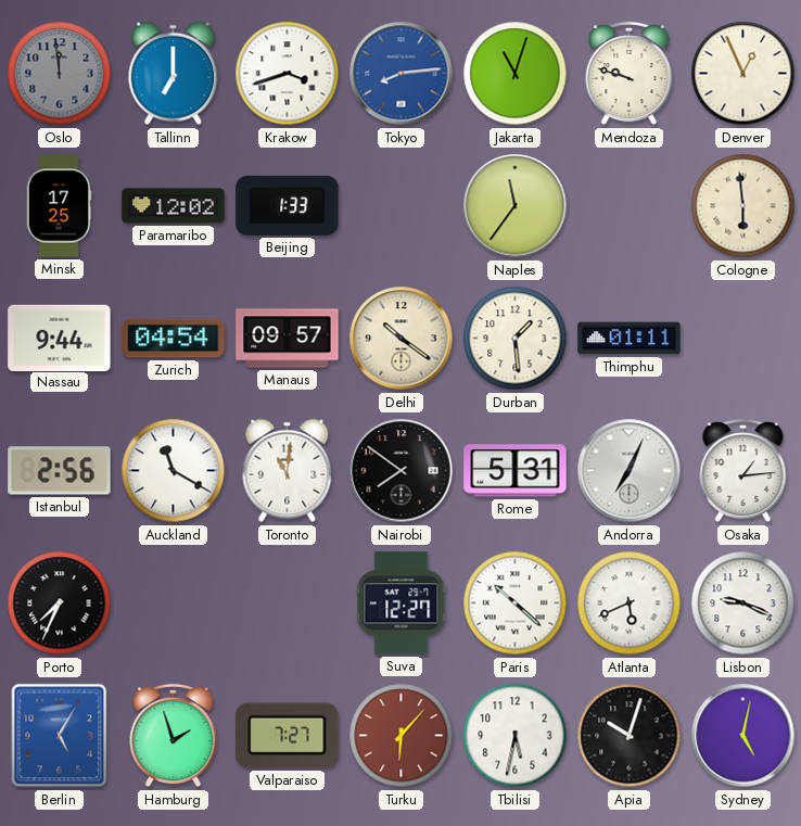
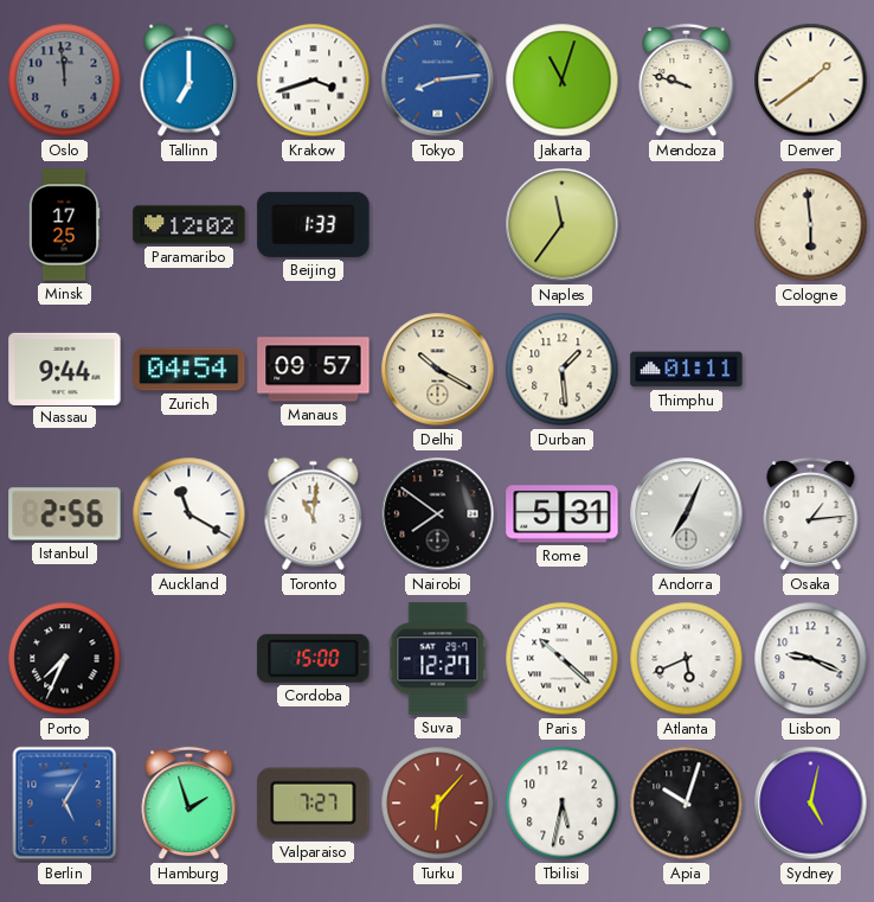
Denver: 12:56 -> 1:39
Delhi: 10:21 -> 10:20
Cordoba: none -> 15:00
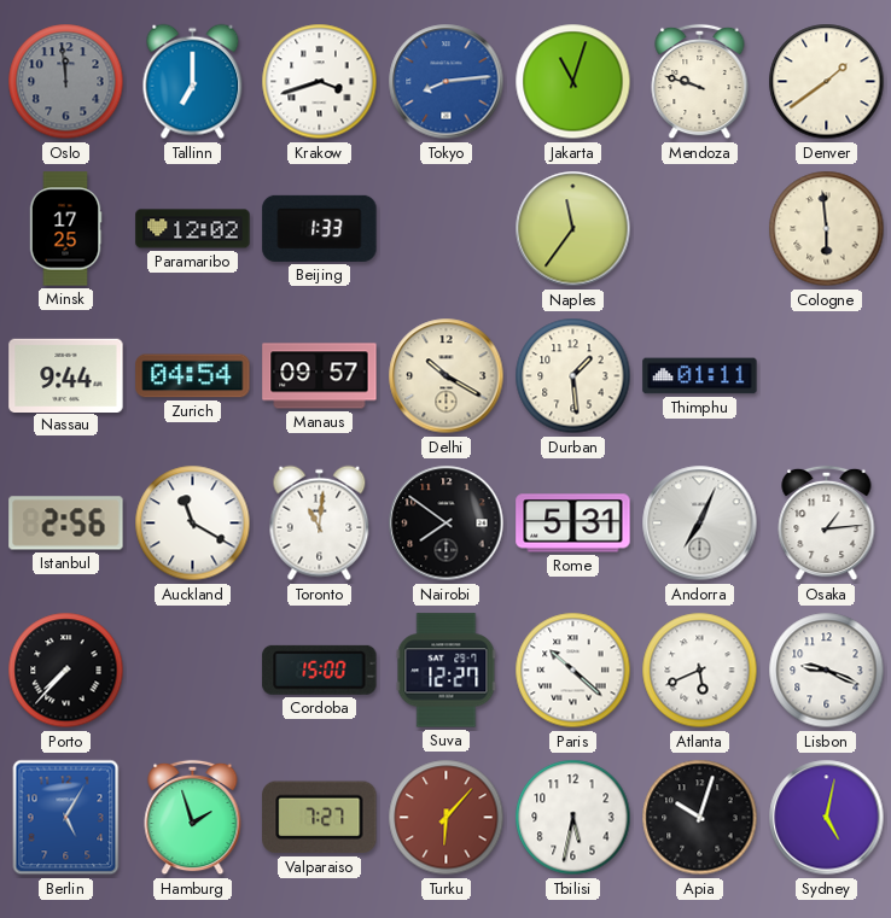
Porto: 7:34 -> 7:37
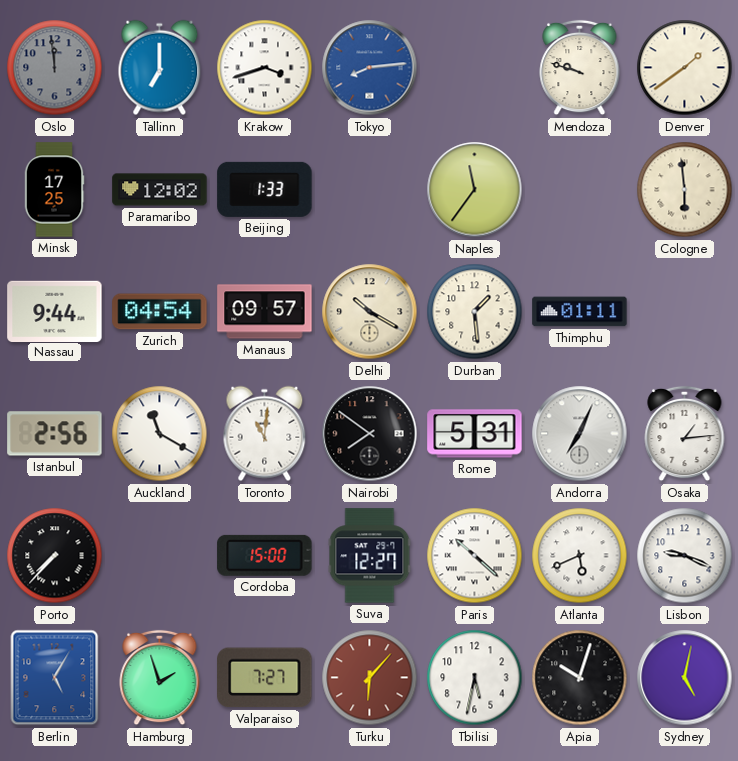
Jakarta: 11:03 -> none
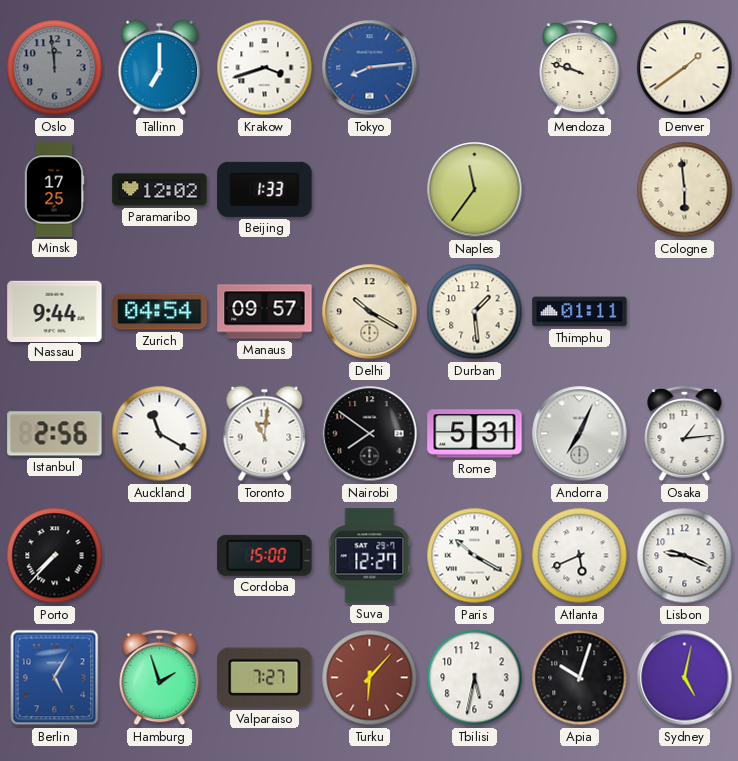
Paris: 10:22 -> 10:20
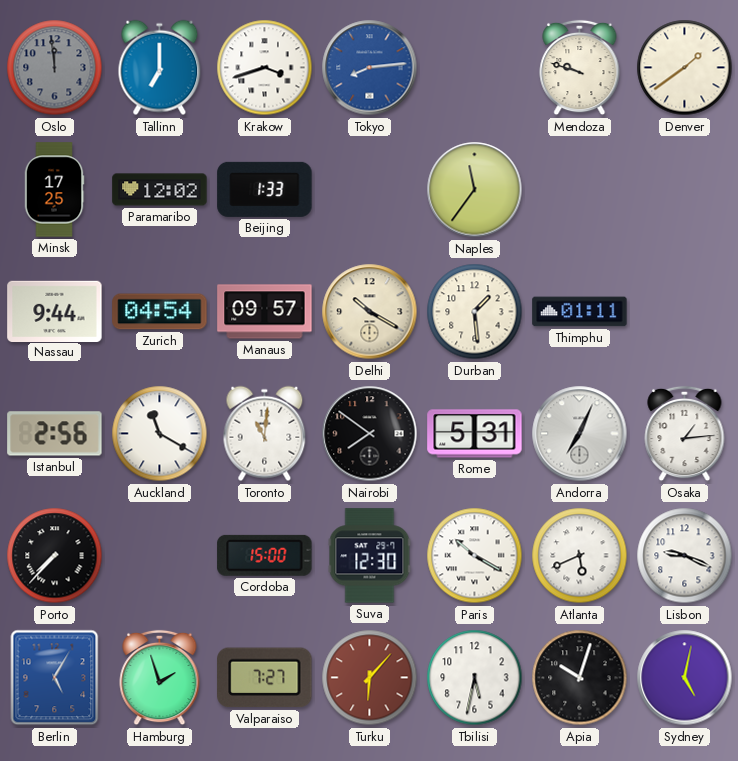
Cologne: 5:59 -> none
Suva: 12:27 -> 12:30
